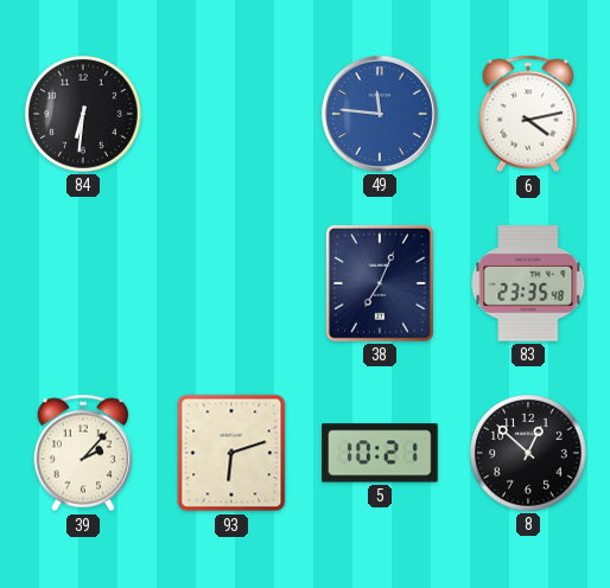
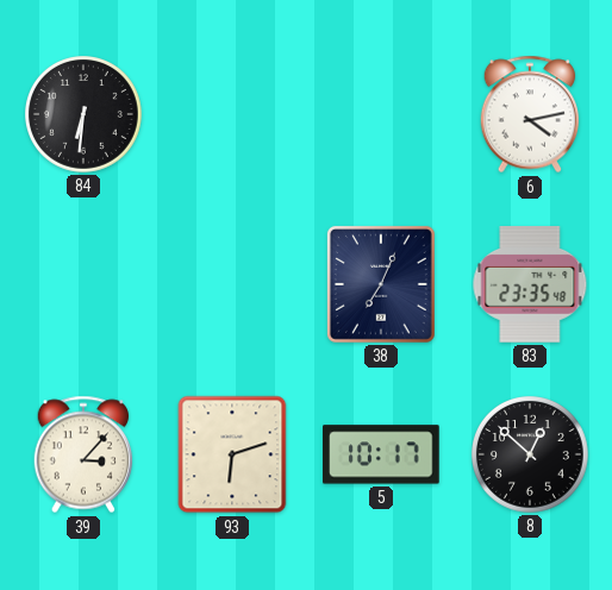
49: 11:46 -> none
39: 2:07 -> 3:07
5: 10:21 -> 10:17
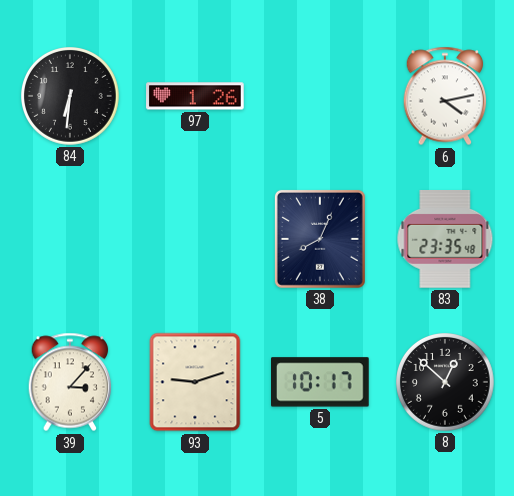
97: none -> 1:26
38: 7:04 -> 8:04
93: 6:12 -> 9:12
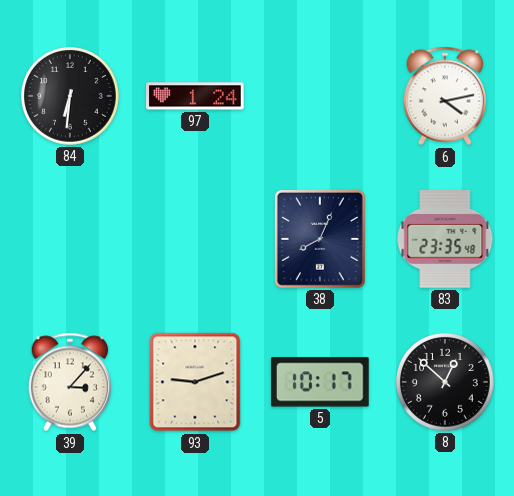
97: 1:26 -> 1:24
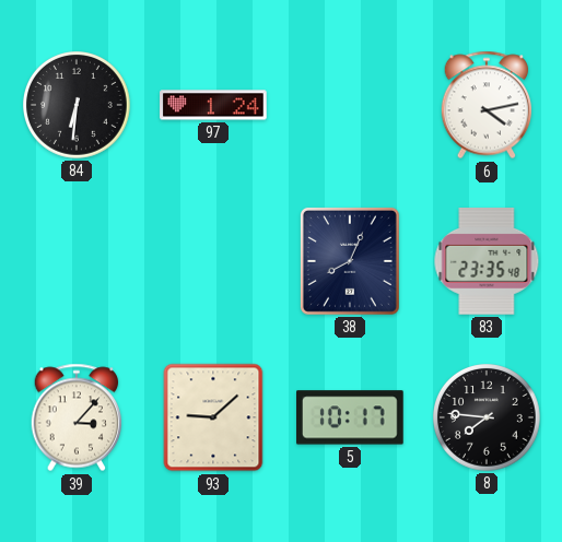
93: 9:12 -> 9:08
8: 12:52 -> 7:46
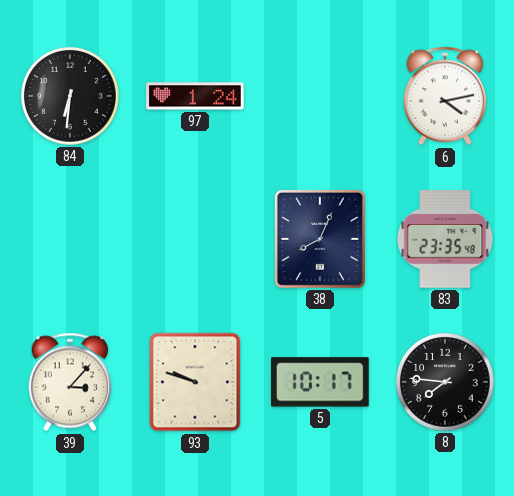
93: 9:08 -> 9:48
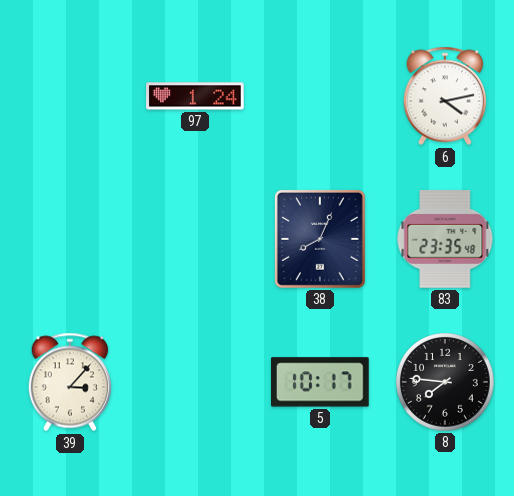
84: 6:31 -> none
93: 9:48 -> none
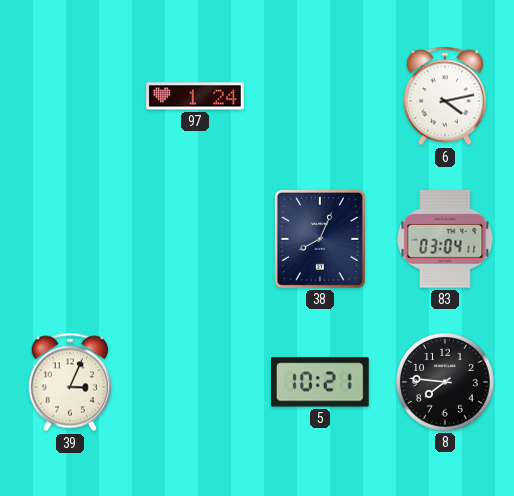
83: 23:35 -> 03:04
39: 3:07 -> 3:04
5: 10:17 -> 10:21
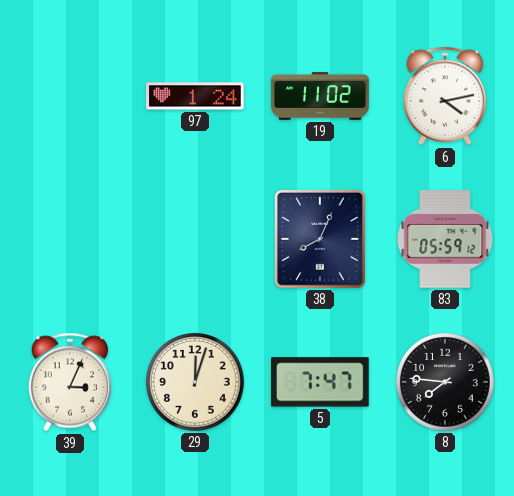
19: none -> 11:02
83: 03:04 -> 05:59
29: none -> 12:03
5: 10:21 -> 7:47
